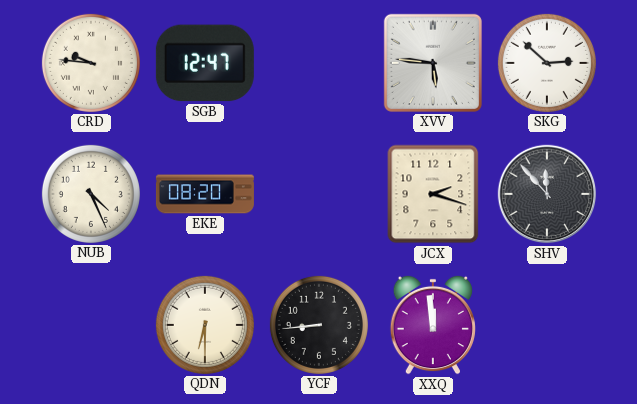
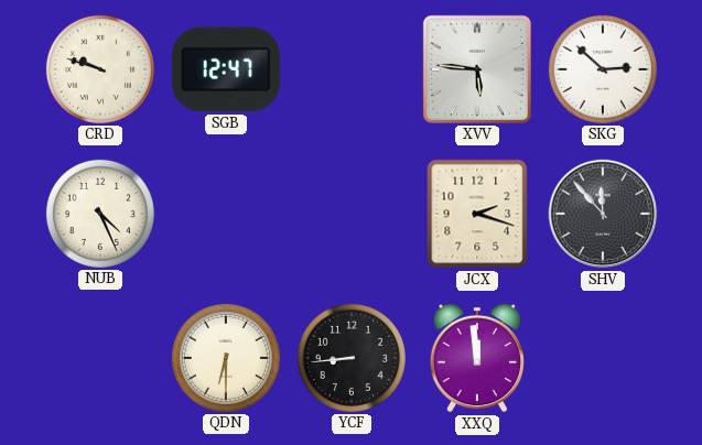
CRD: 9:46 -> 9:48
EKE: 08:20 -> none
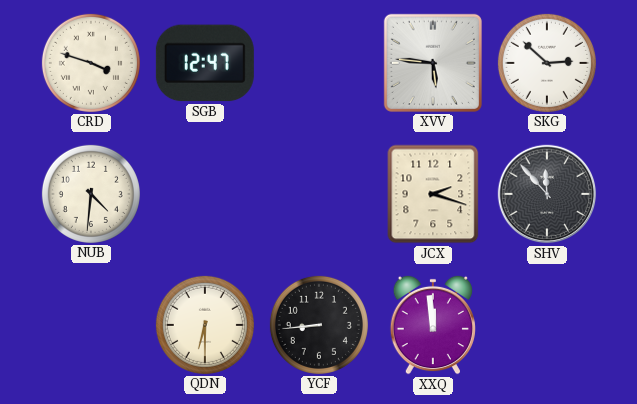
CRD: 9:48 -> 3:48
NUB: 4:26 -> 4:31
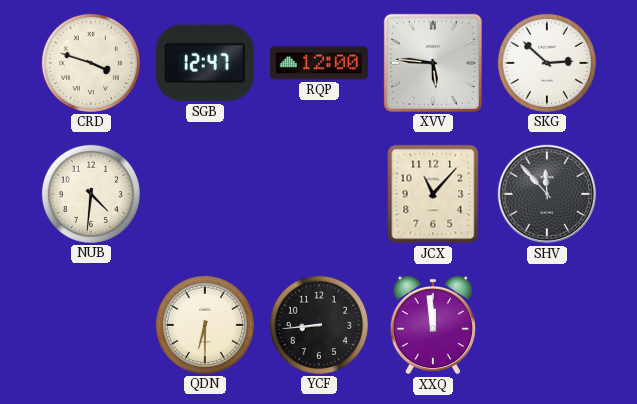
RQP: none -> 12:00
JCX: 2:18 -> 11:07
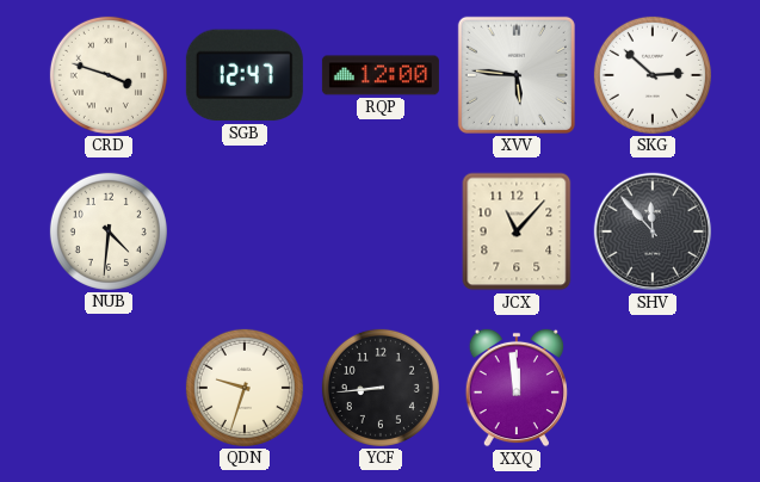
QDN: 6:30 -> 9:33
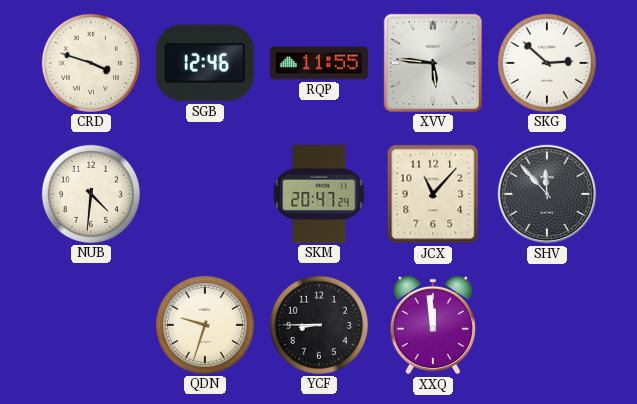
SGB: 12:47 -> 12:46
RQP: 12:00 -> 11:55
SKM: none -> 20:47
YCF: 8:44 -> 8:45
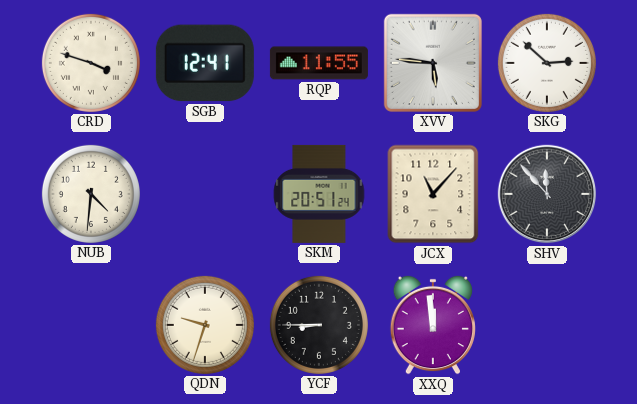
SGB: 12:46 -> 12:41
SKM: 20:47 -> 20:51
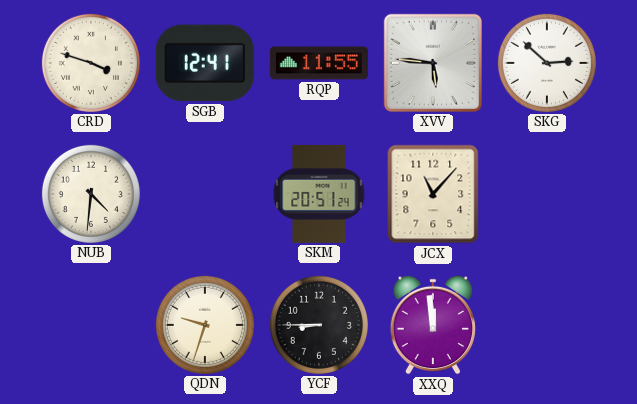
SHV: 11:53 -> none
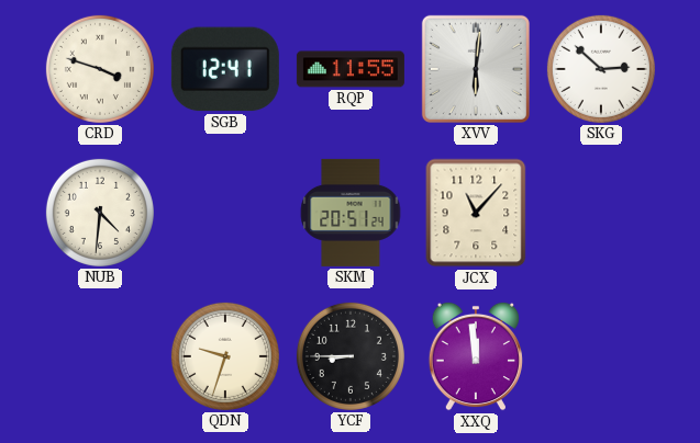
XVV: 5:46 -> 6:01
